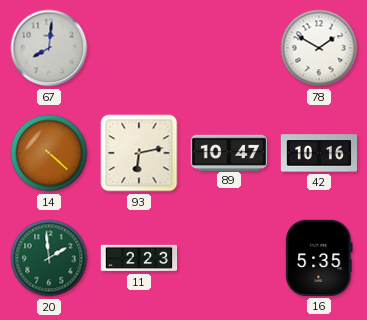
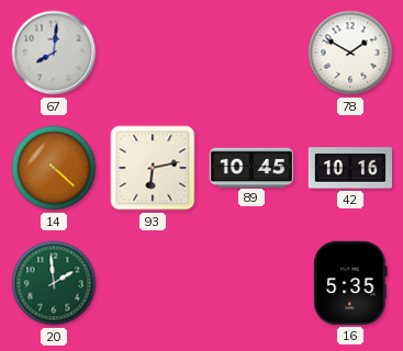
89: 10:47 -> 10:45
11: 2:23 -> none
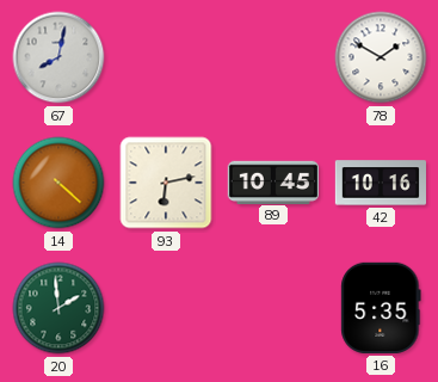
67: 8:01 -> 8:02
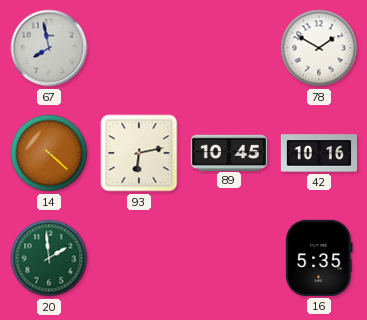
67: 8:02 -> 7:58
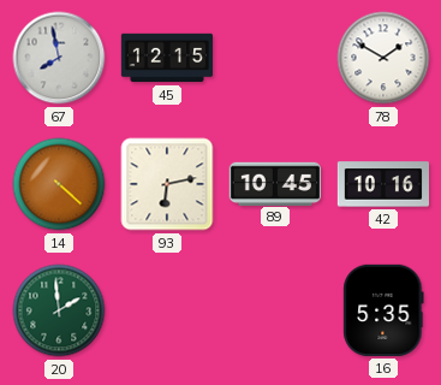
45: none -> 12:15
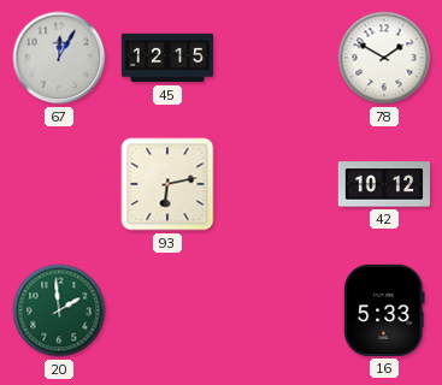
67: 7:58 -> 12:05
14: 4:22 -> none
89: 10:45 -> none
42: 10:16 -> 10:12
16: 5:35 -> 5:33
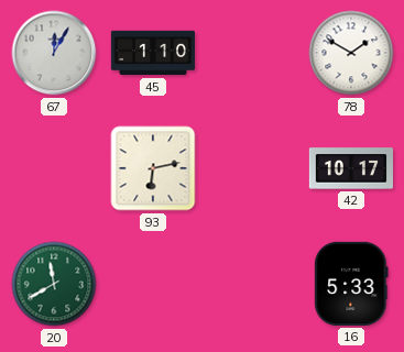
45: 12:15 -> 1:10
42: 10:12 -> 10:17
20: 1:59 -> 11:40
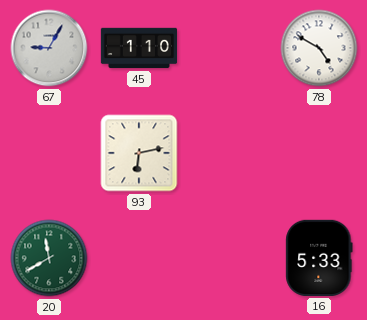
67: 12:05 -> 9:05
78: 1:50 -> 4:50
42: 10:17 -> none
